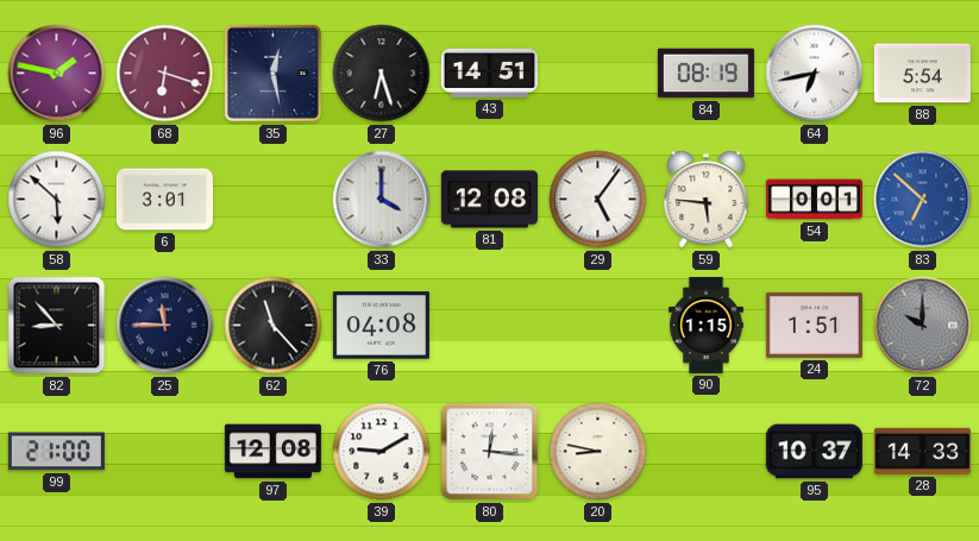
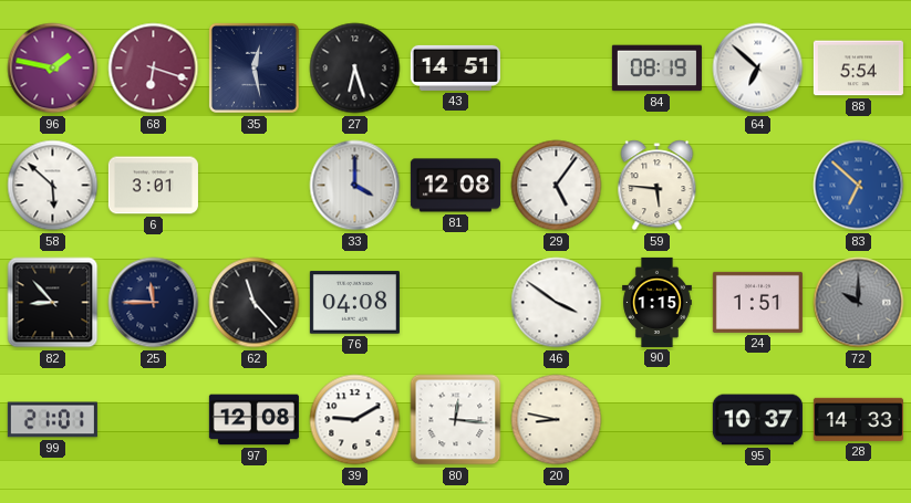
64: 6:43 -> 6:52
54: 0:01 -> none
46: none -> 3:51
99: 21:00 -> 21:01
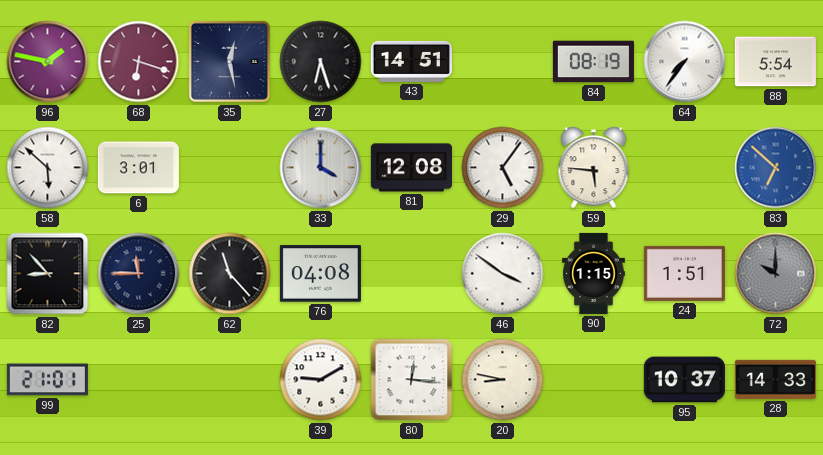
64: 6:52 -> 7:36
97: 12:08 -> none
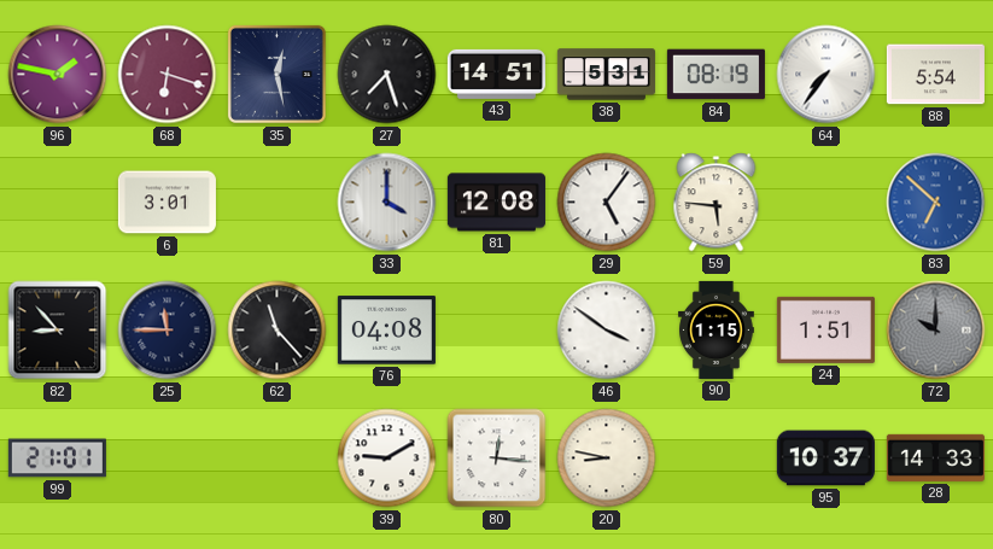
27: 6:27 -> 7:27
38: none -> 5:31
58: 5:52 -> none
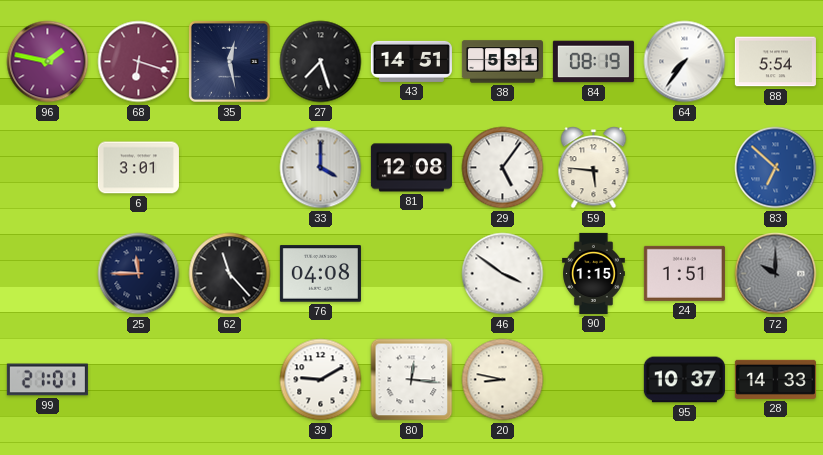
82: 8:53 -> none
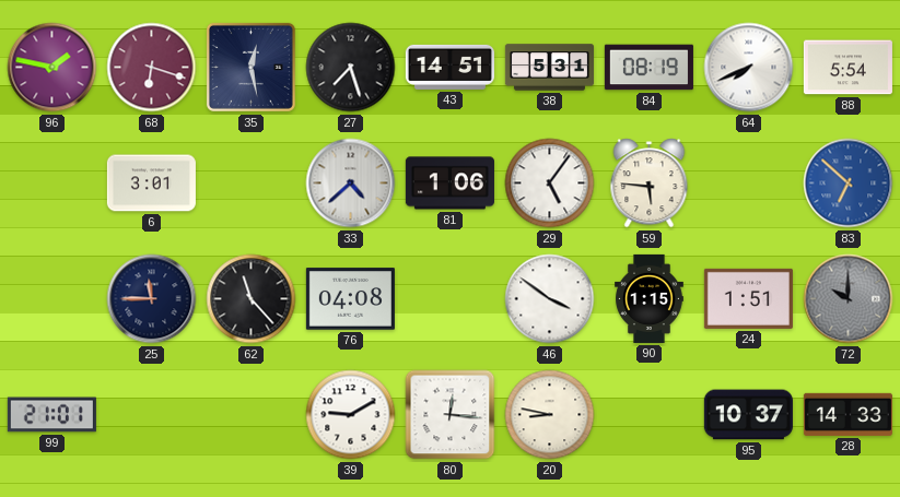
64: 7:36 -> 7:41
33: 4:00 -> 4:38
81: 12:08 -> 1:06
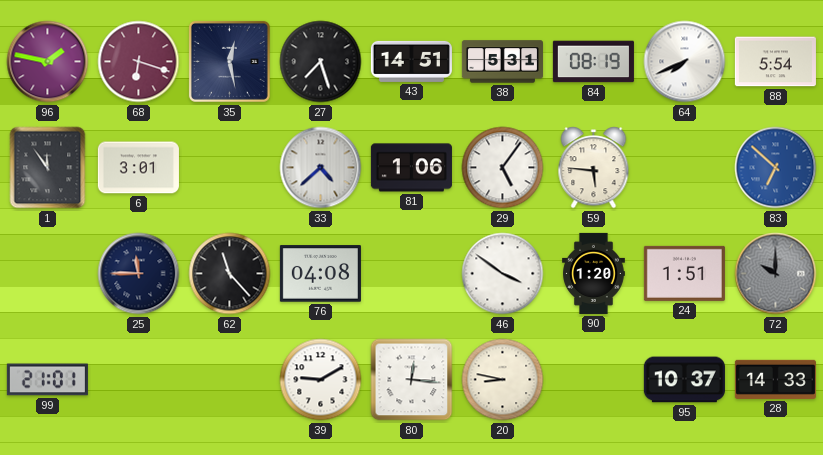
1: none -> 11:54
90: 1:15 -> 1:20
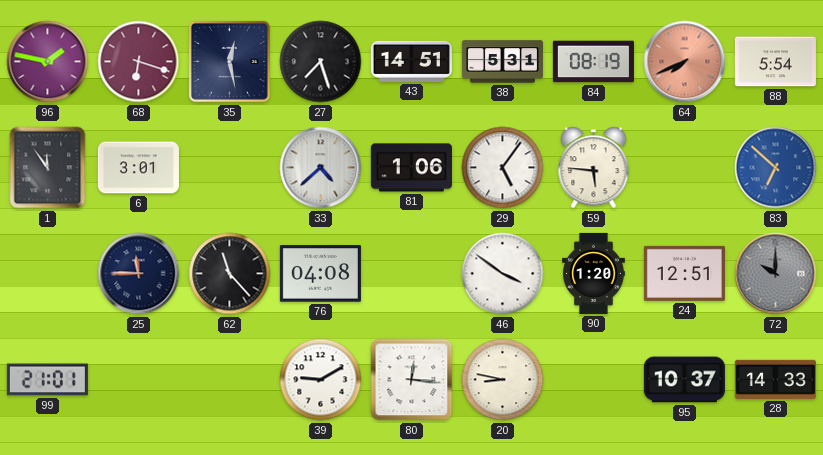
64 dial: white -> salmon
24: 1:51 -> 12:51
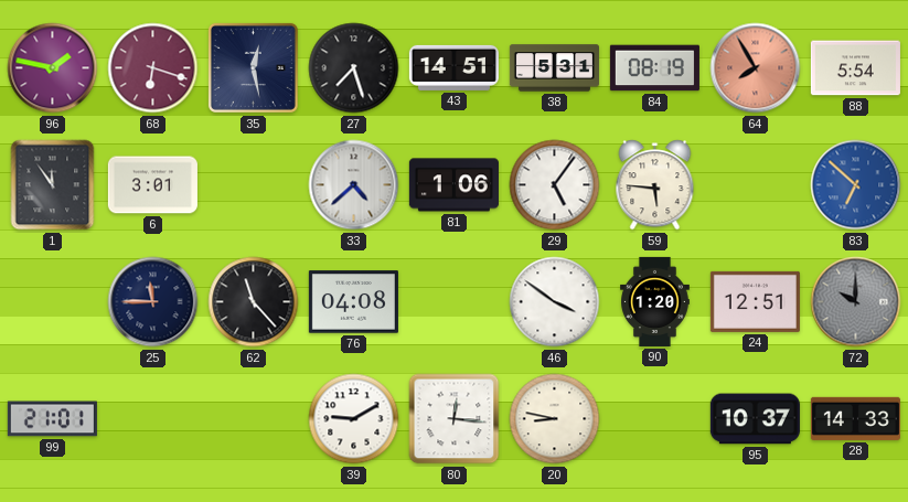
64: 7:41 -> 7:55
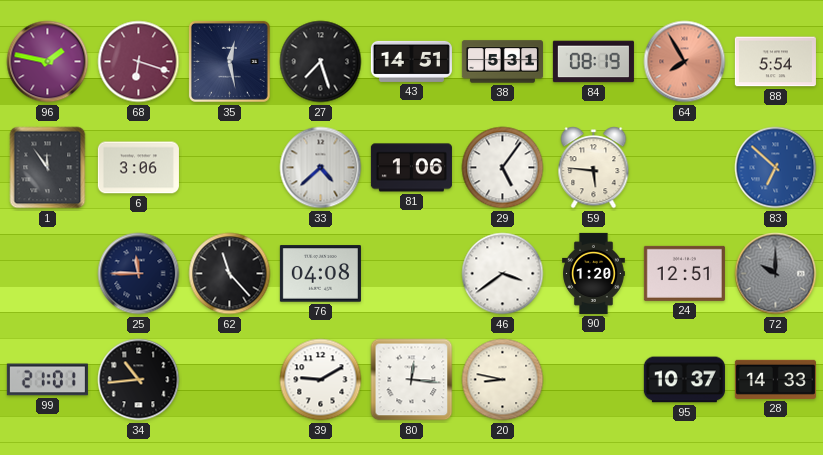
6: 3:01 -> 3:06
46: 3:51 -> 3:39
34: none -> 10:44
